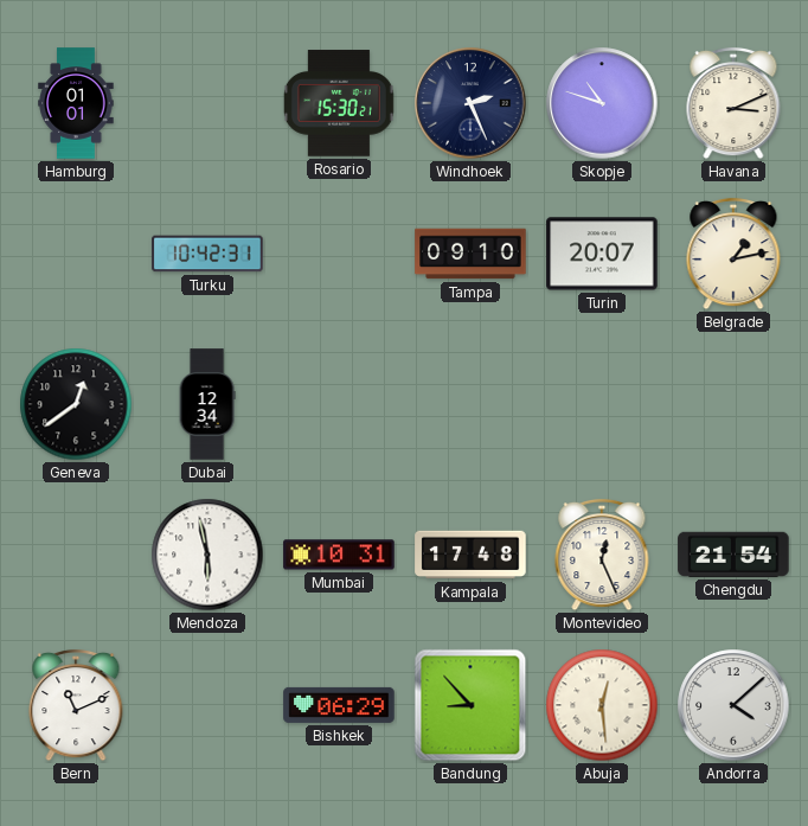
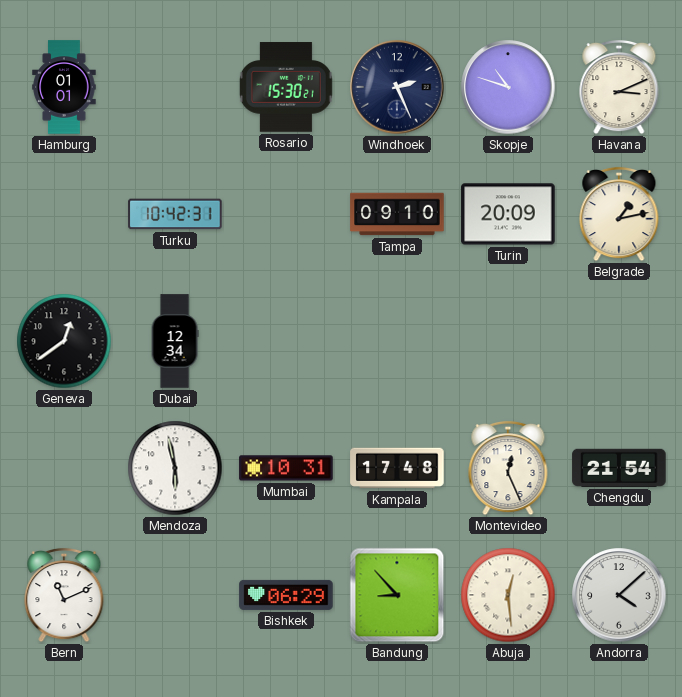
Turin: 20:07 -> 20:09
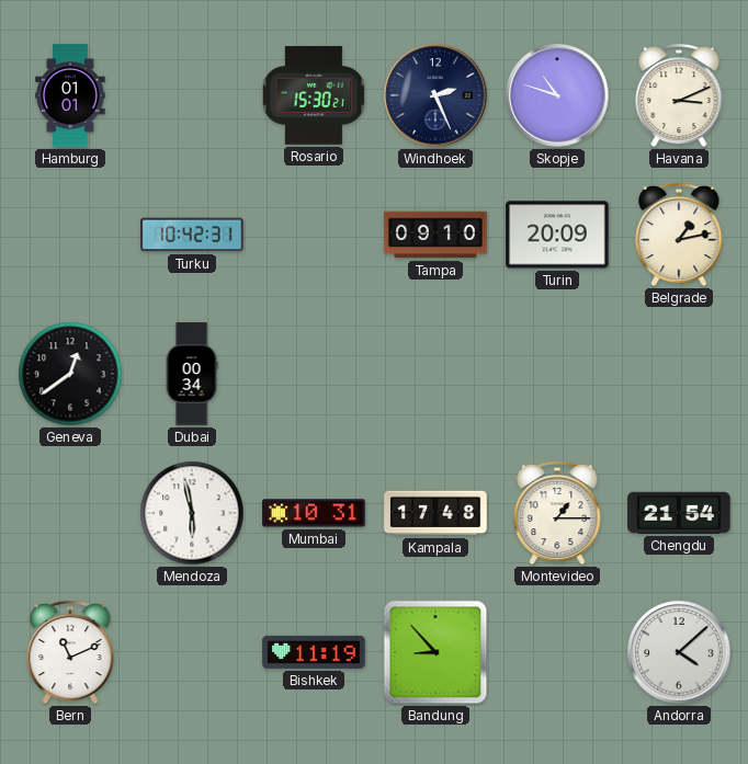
Dubai: 12:34 -> 00:34
Montevideo: 12:26 -> 1:15
Bishkek: 06:29 -> 11:19
Abuja: 12:29 -> none
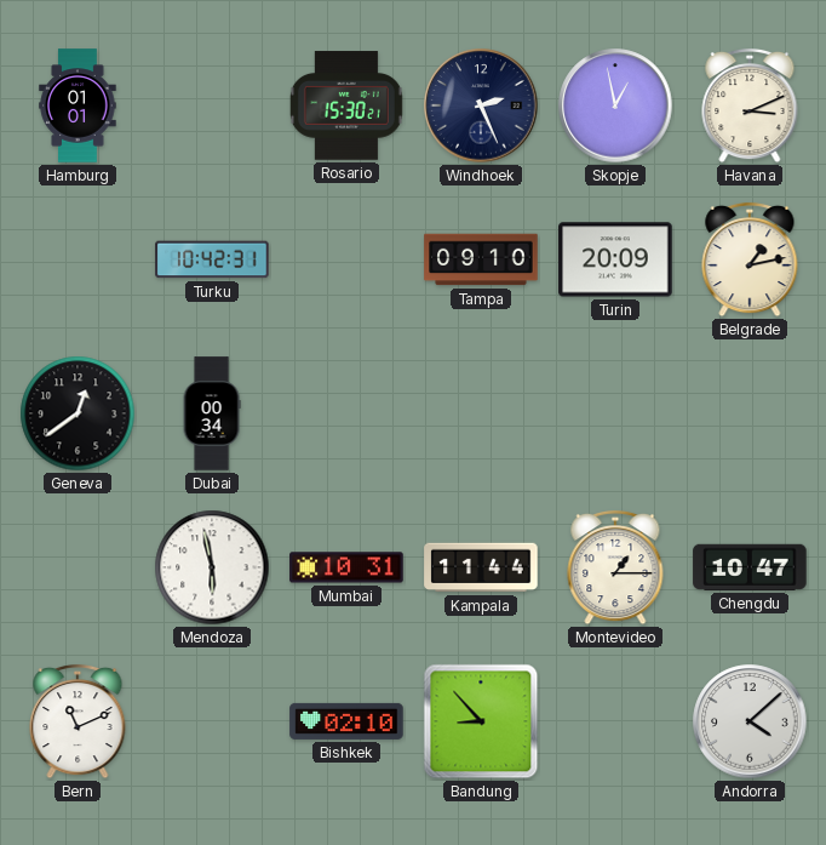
Skopje: 10:48 -> 12:58
Kampala: 17:48 -> 11:44
Chengdu: 21:54 -> 10:47
Bishkek: 11:19 -> 02:10
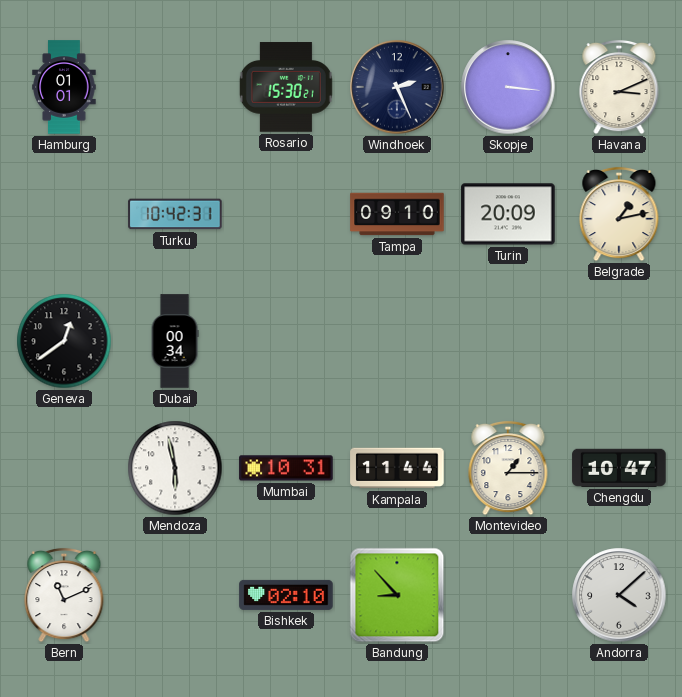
Skopje: 12:58 -> 3:16
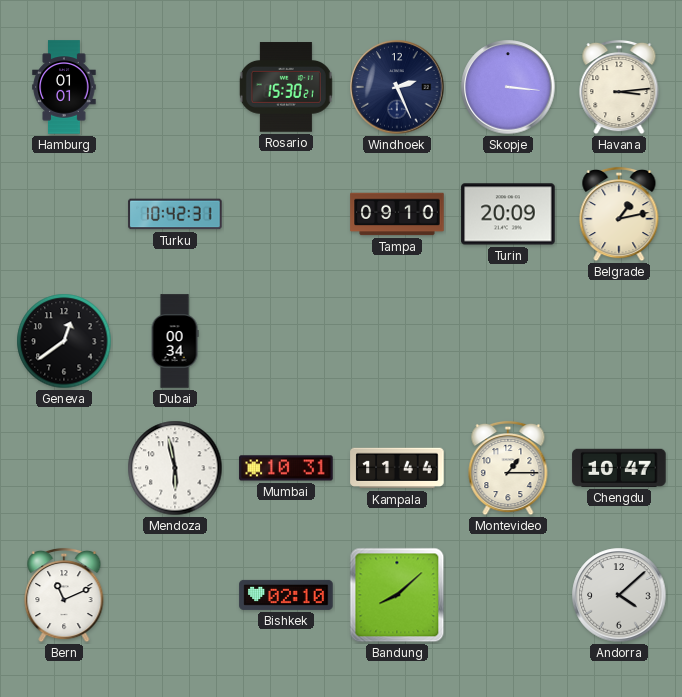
Havana: 3:11 -> 3:14
Bandung: 8:53 -> 8:08
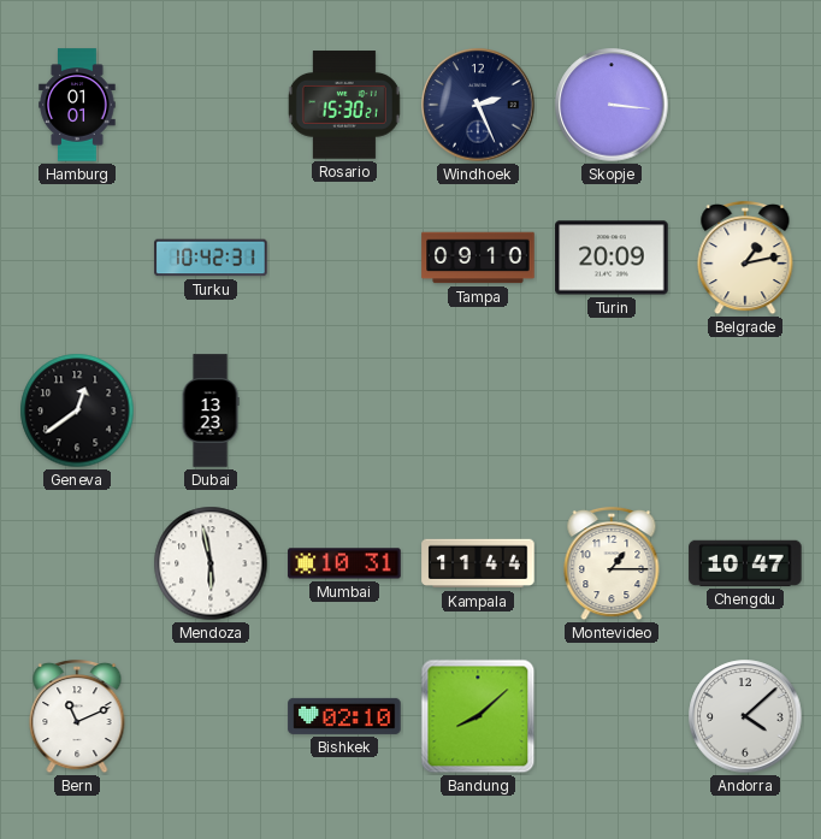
Havana: 3:14 -> none
Dubai: 00:34 -> 13:23
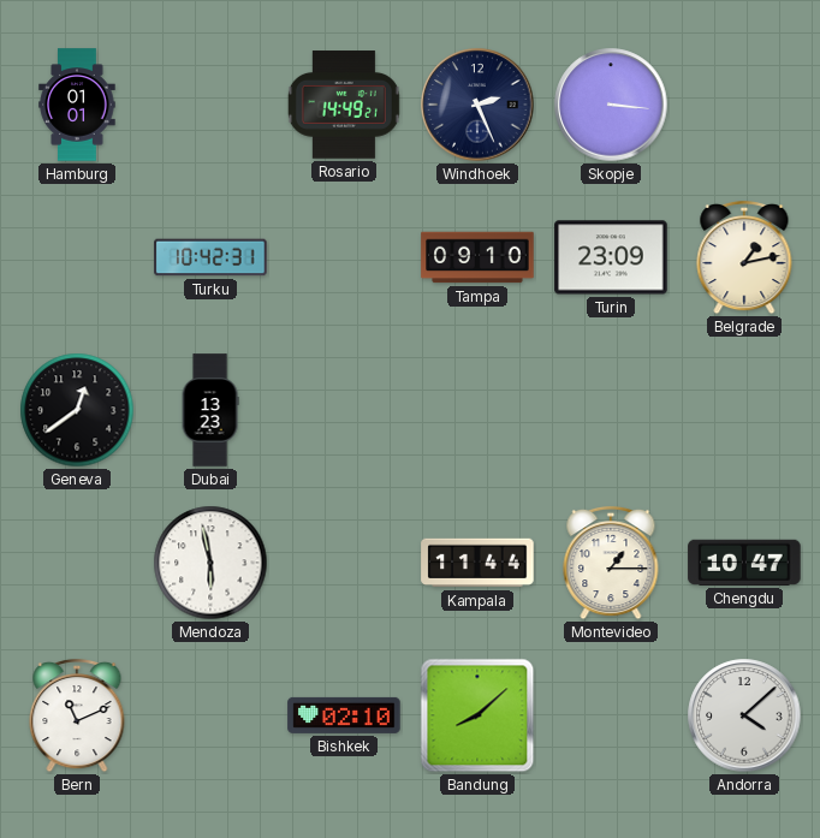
Rosario: 15:30 -> 14:49
Turin: 20:09 -> 23:09
Mumbai: 10:31 -> none
